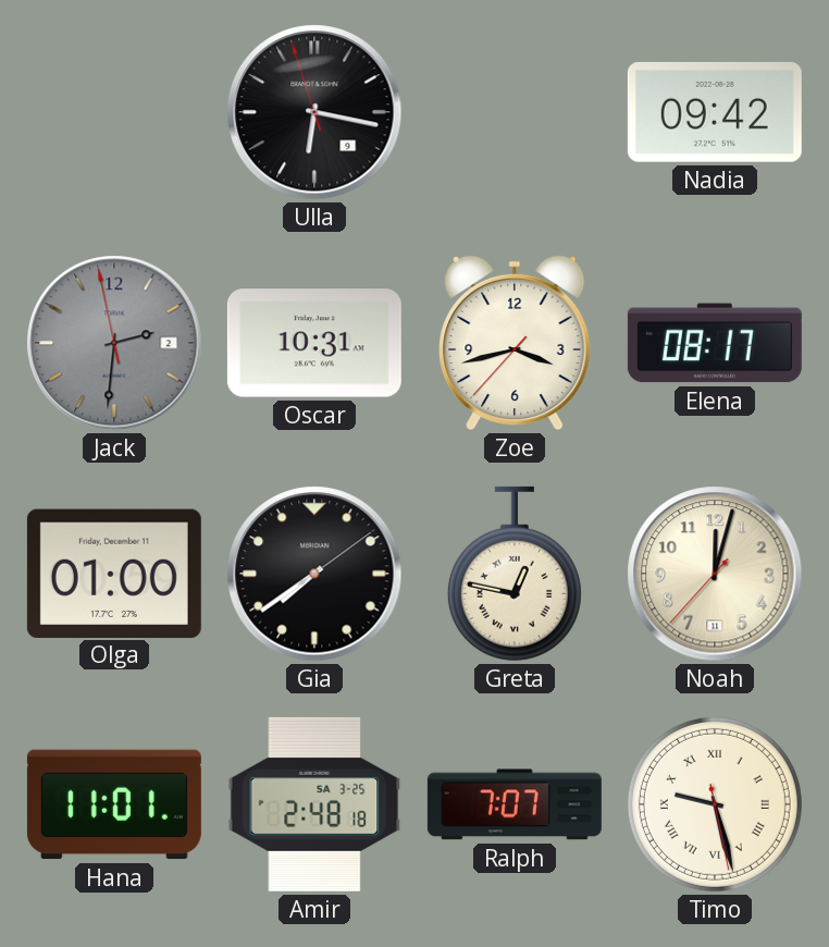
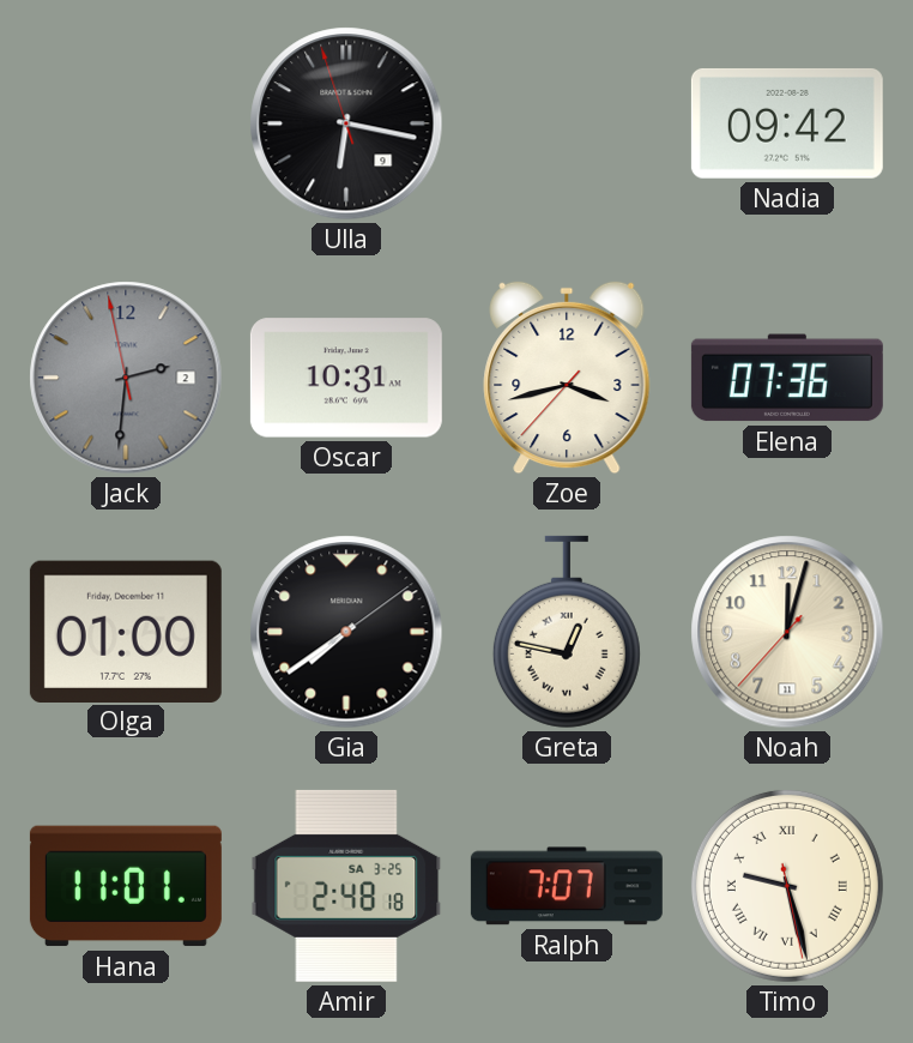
Elena: 08:17 -> 07:36
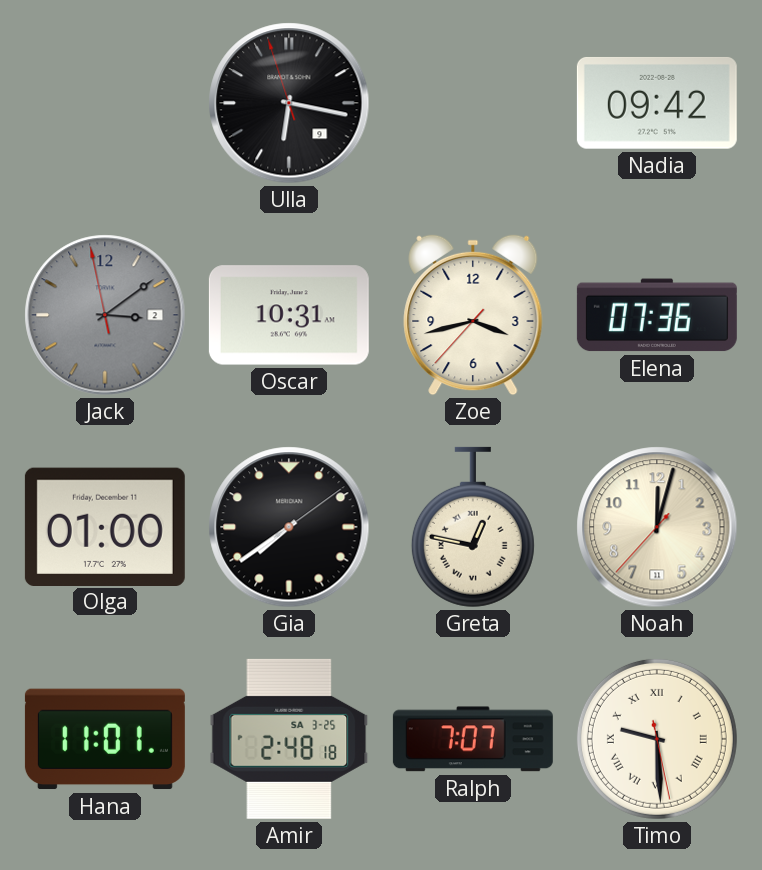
Jack: 2:30 -> 3:08
Timo: 9:27 -> 9:29
